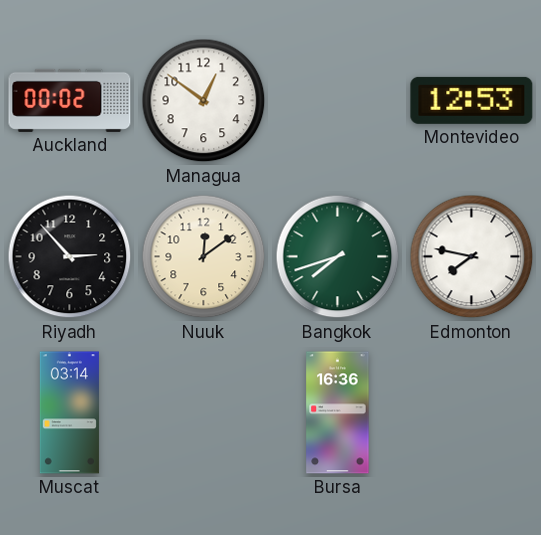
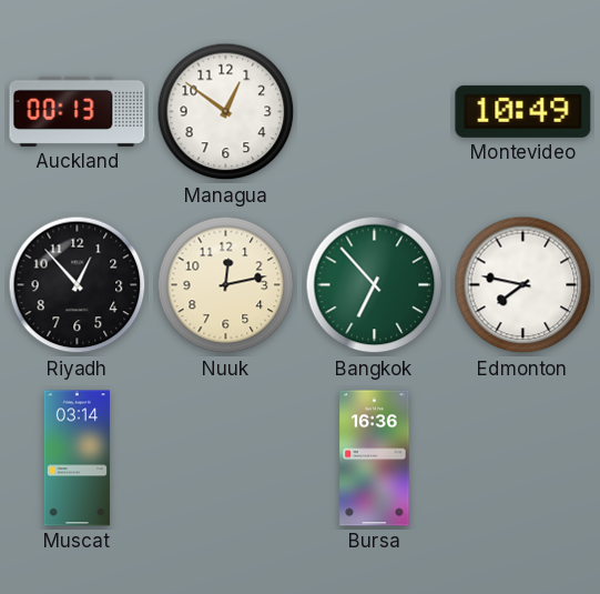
Auckland: 00:02 -> 00:13
Montevideo: 12:53 -> 10:49
Riyadh: 2:53 -> 12:53
Nuuk: 12:09 -> 12:13
Bangkok: 7:42 -> 6:53
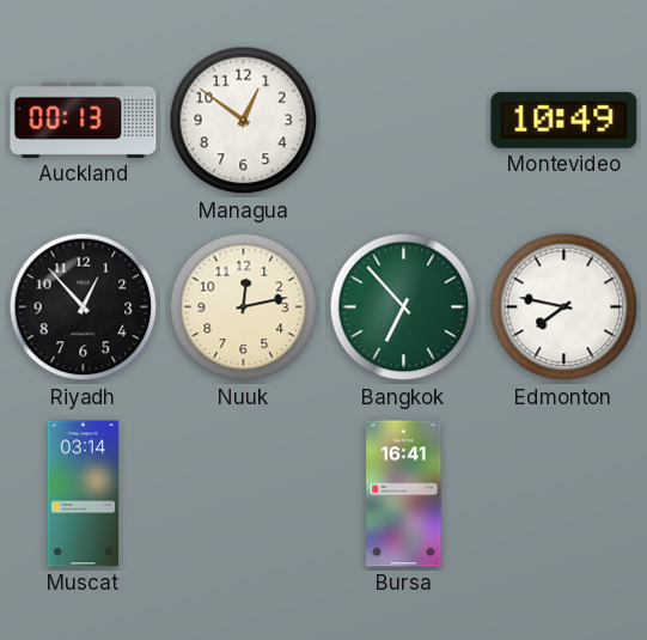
Bursa: 16:36 -> 16:41
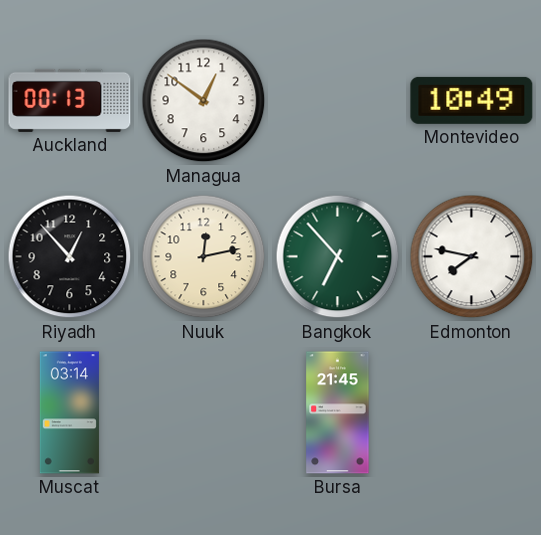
Bursa: 16:41 -> 21:45
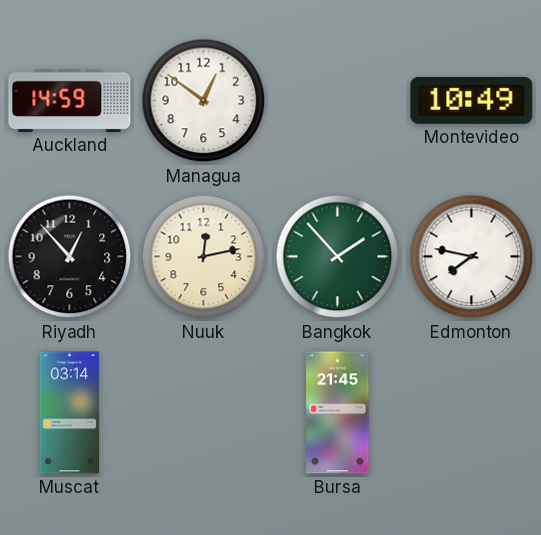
Auckland: 00:13 -> 14:59
Bangkok: 6:53 -> 1:53
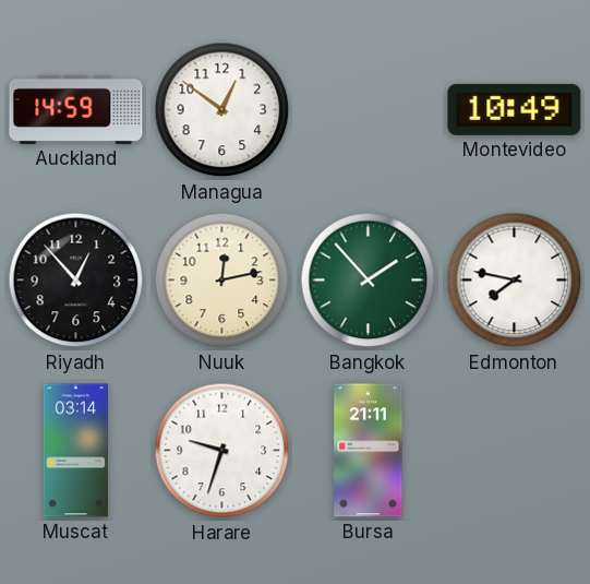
Harare: none -> 9:33
Bursa: 21:45 -> 21:11
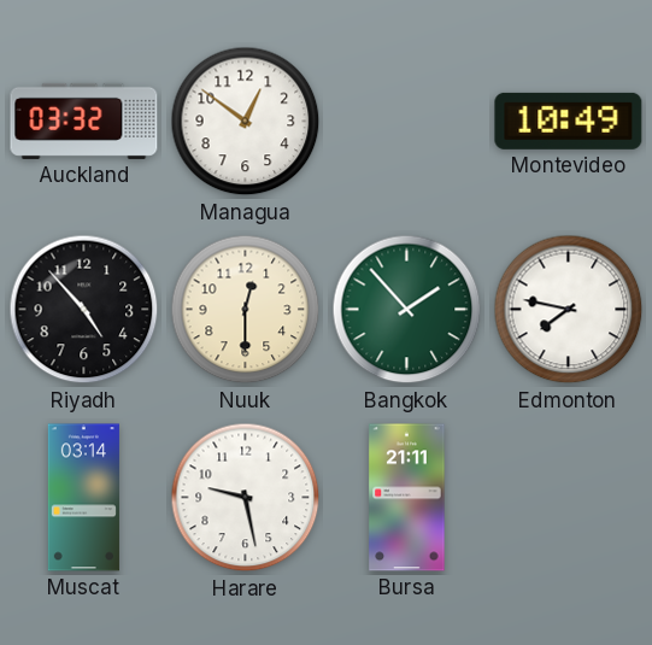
Auckland: 14:59 -> 03:32
Riyadh: 12:53 -> 4:53
Nuuk: 12:13 -> 12:30
Harare: 9:33 -> 9:28
